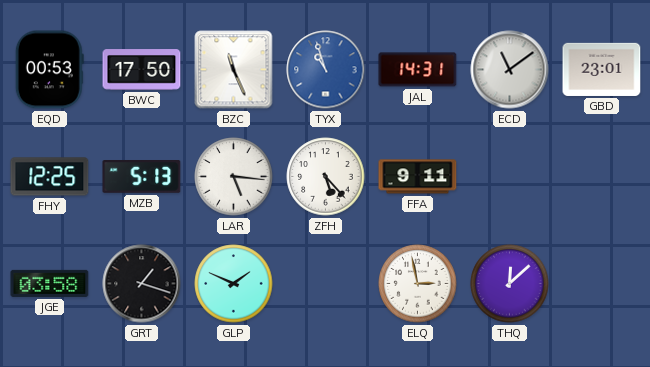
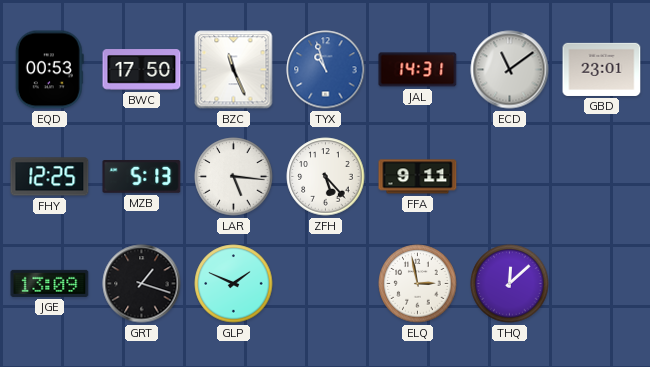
JGE: 03:58 -> 13:09
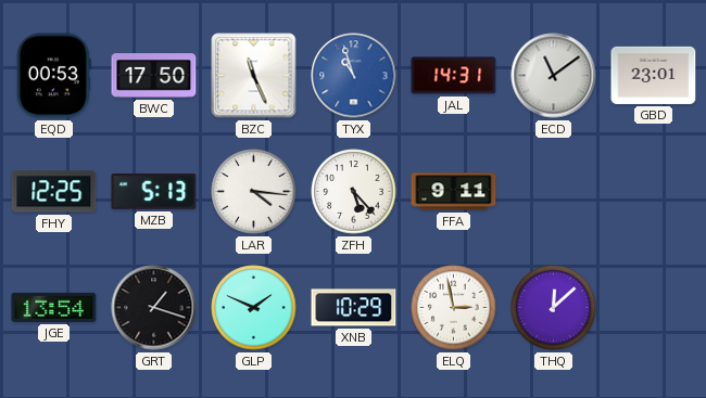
LAR: 5:16 -> 4:16
JGE: 13:09 -> 13:54
XNB: none -> 10:29
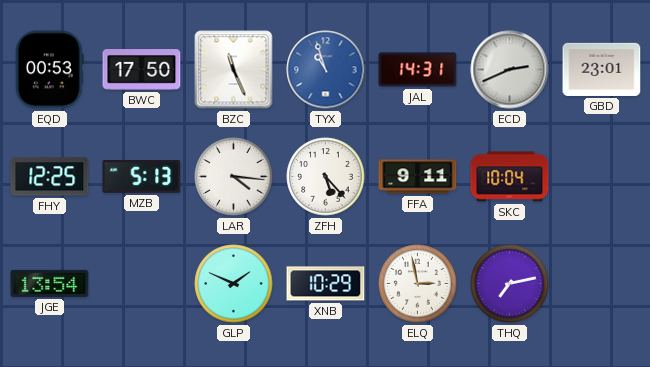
ECD: 11:09 -> 2:41
SKC: none -> 10:04
GRT: 1:18 -> none
THQ: 12:08 -> 7:13
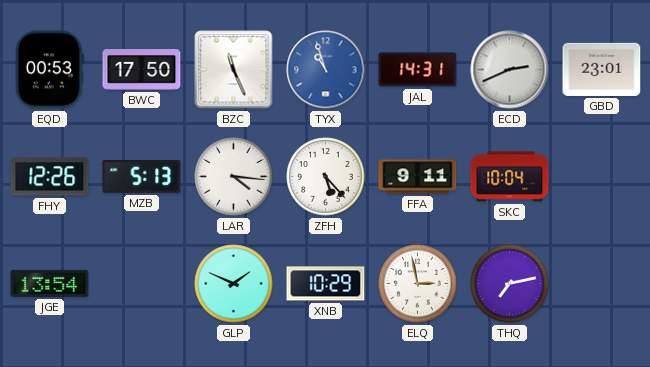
FHY: 12:25 -> 12:26
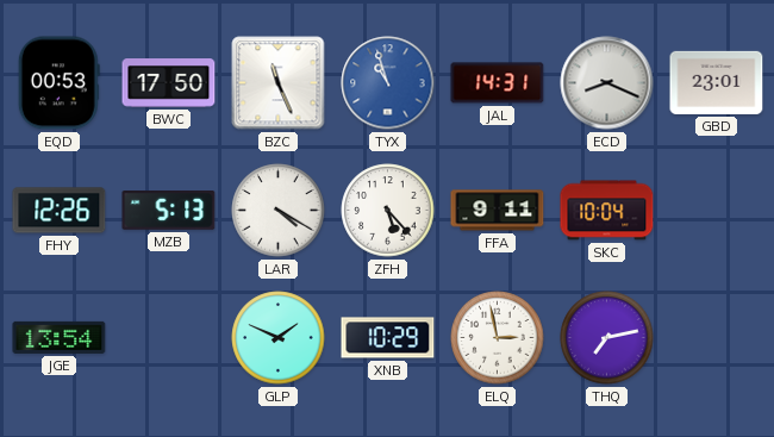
ECD: 2:41 -> 8:19
LAR: 4:16 -> 4:20
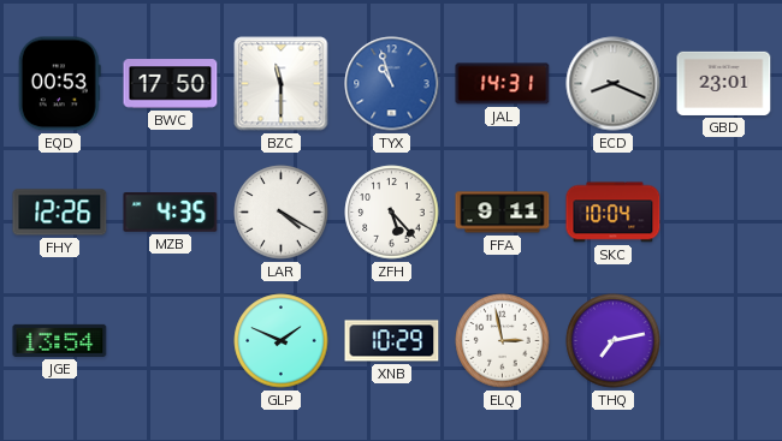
BZC: 11:26 -> 11:30
MZB: 5:13 -> 4:35
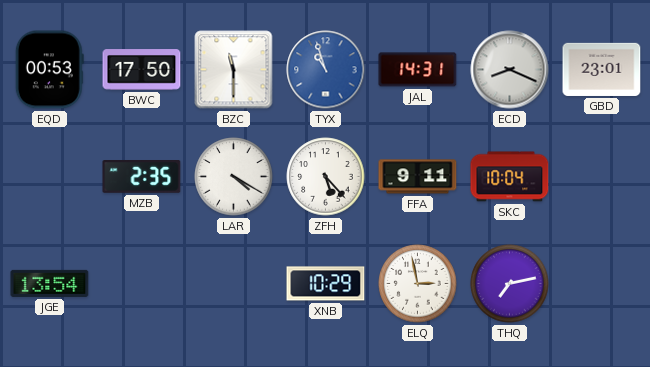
FHY: 12:26 -> none
MZB: 4:35 -> 2:35
GLP: 1:49 -> none
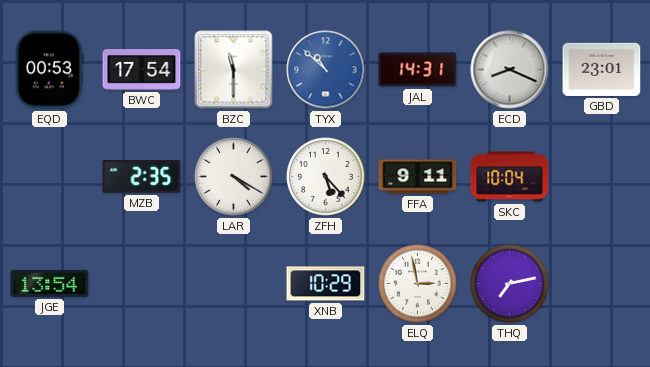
BWC: 17:50 -> 17:54
TYX: 10:57 -> 10:52
